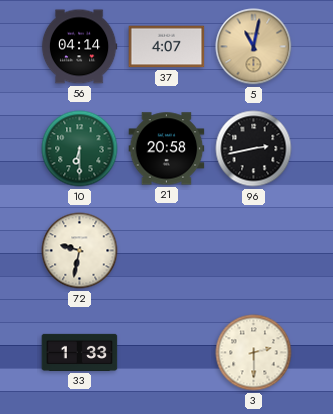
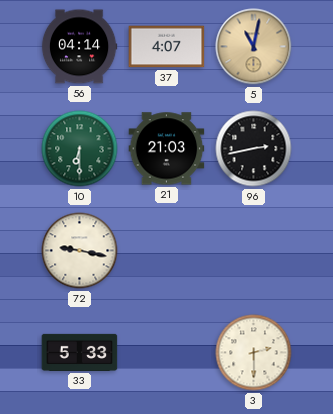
21: 20:58 -> 21:03
72: 9:32 -> 9:17
33: 1:33 -> 5:33
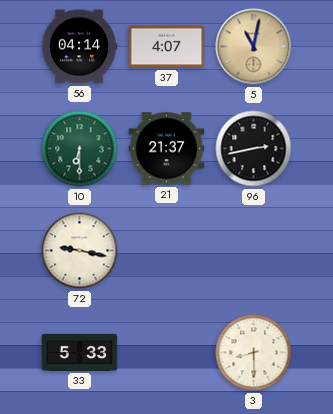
21: 21:03 -> 21:37
3: 2:30 -> 8:30
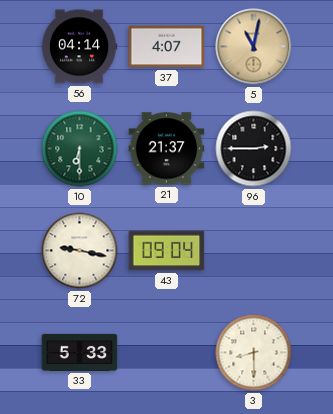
96: 2:43 -> 2:45
43: none -> 09:04
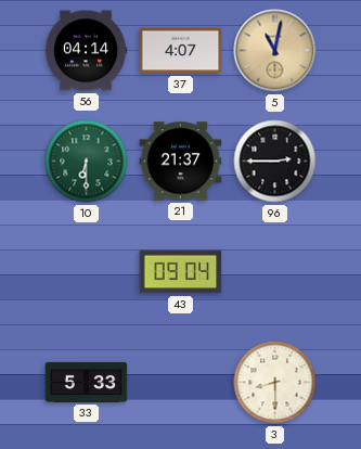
72: 9:17 -> none
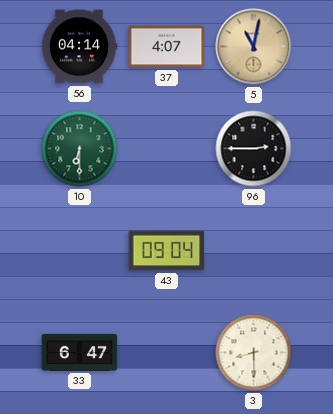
21: 21:37 -> none
33: 5:33 -> 6:47
